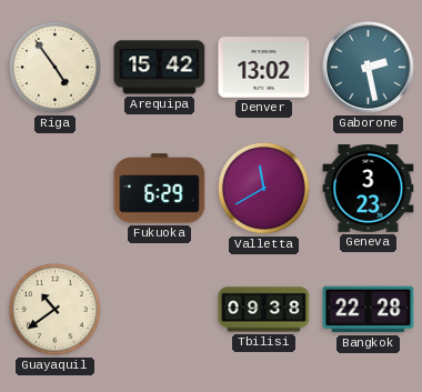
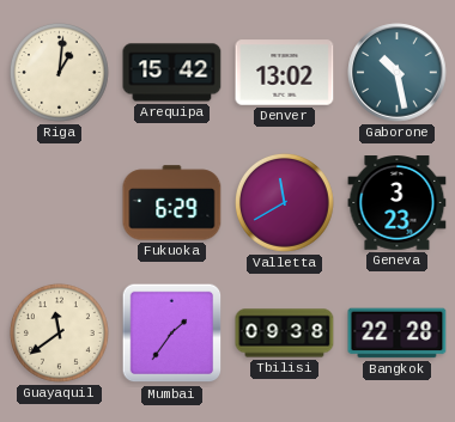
Riga: 4:54 -> 1:01
Gaborone: 2:28 -> 10:28
Guayaquil: 10:39 -> 11:39
Mumbai: none -> 1:36
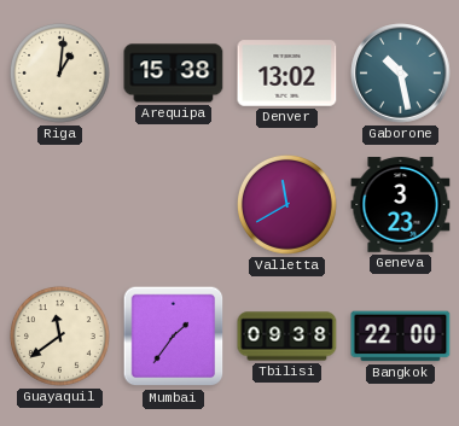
Arequipa: 15:42 -> 15:38
Fukuoka: 6:29 -> none
Bangkok: 22:28 -> 22:00
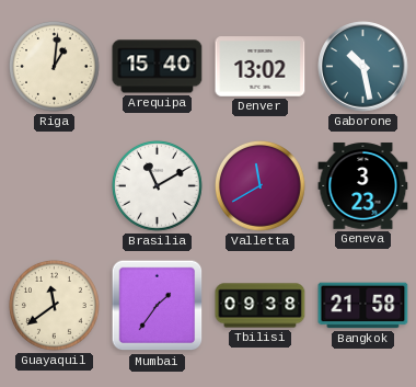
Arequipa: 15:38 -> 15:40
Brasilia: none -> 11:10
Bangkok: 22:00 -> 21:58
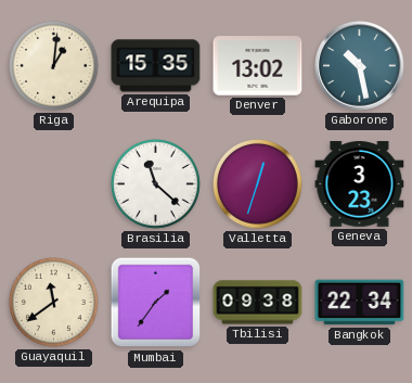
Arequipa: 15:40 -> 15:35
Brasilia: 11:10 -> 11:22
Valletta: 11:40 -> 12:33
Bangkok: 21:58 -> 22:34
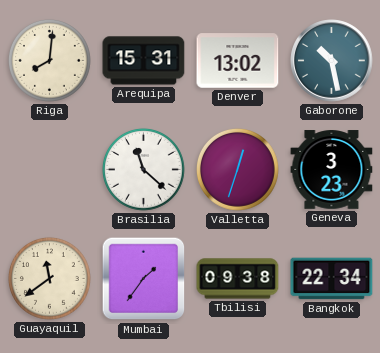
Riga: 1:01 -> 8:01
Arequipa: 15:35 -> 15:31
